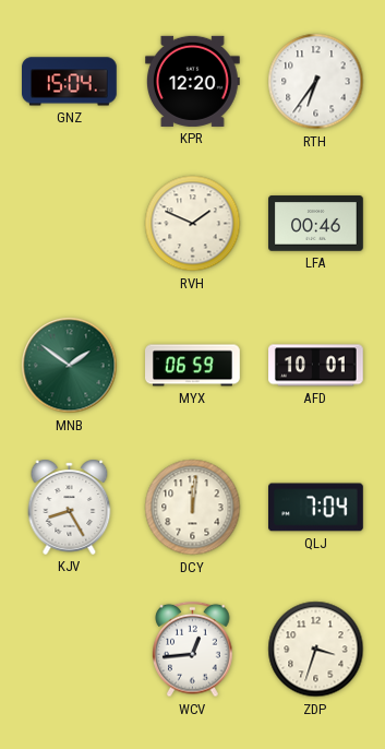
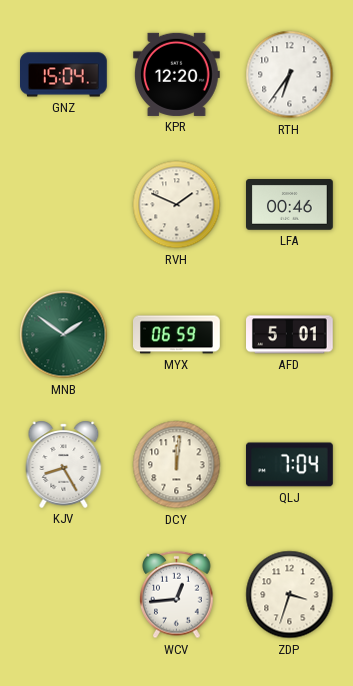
AFD: 10:01 -> 5:01
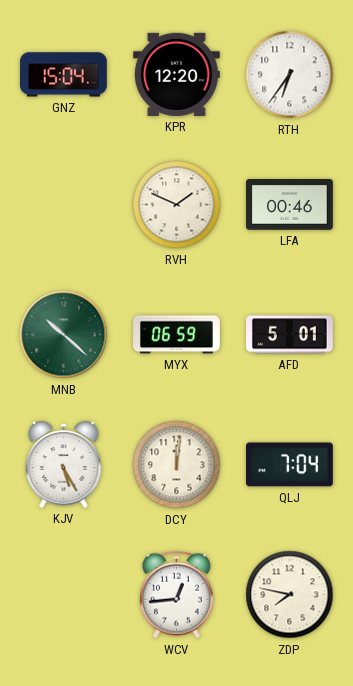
MNB: 1:51 -> 10:22
KJV: 8:25 -> 5:25
ZDP: 3:33 -> 7:47
